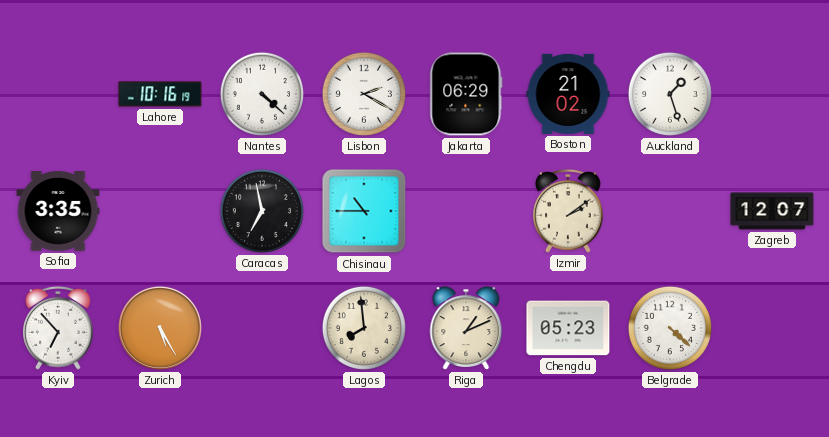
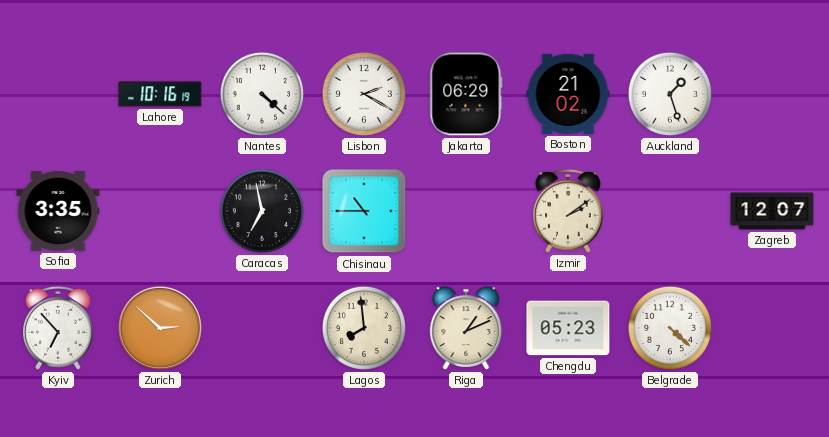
Zurich: 5:25 -> 2:52
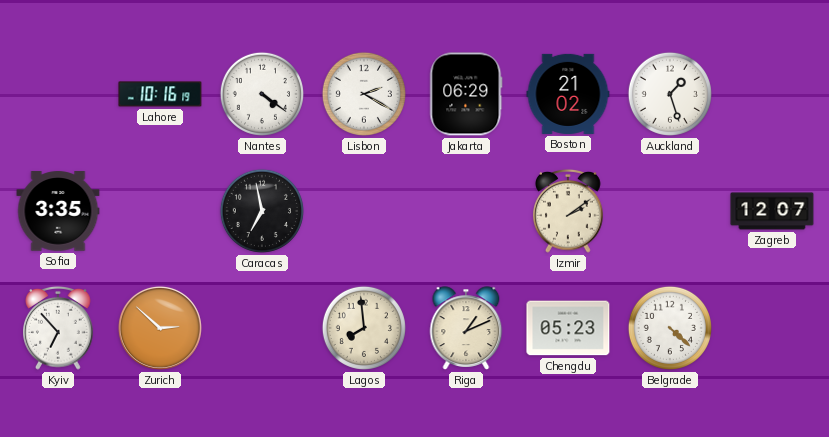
Nantes: 4:22 -> 4:21
Chisinau: 10:45 -> none
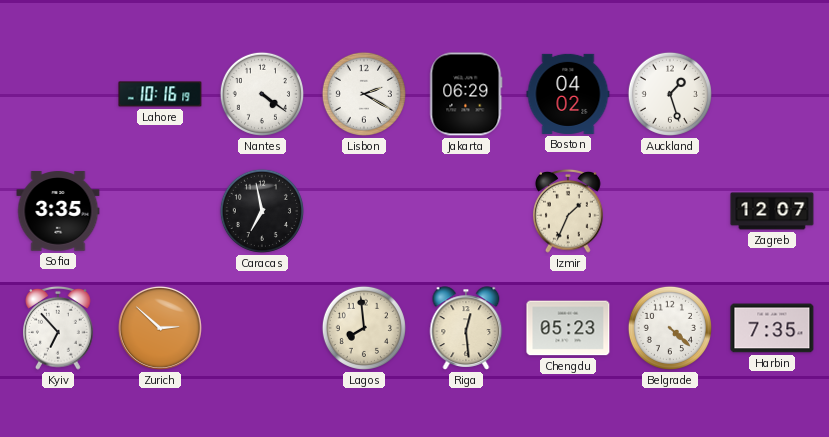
Boston: 21:02 -> 04:02
Izmir: 2:09 -> 1:34
Riga: 1:11 -> 12:29
Harbin: none -> 7:35
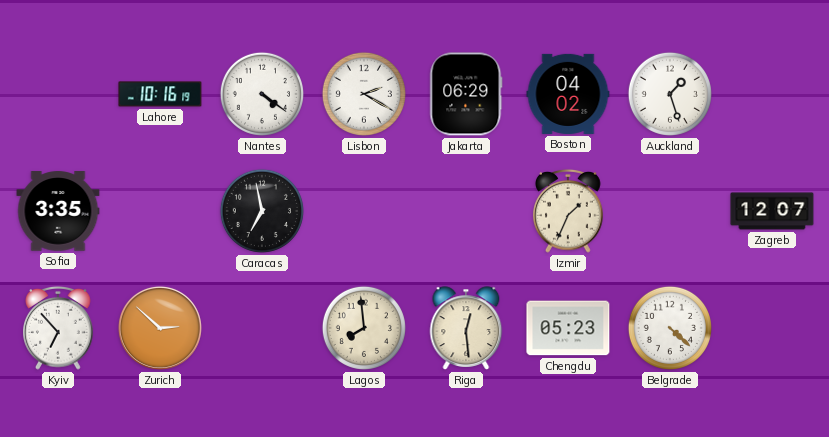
Harbin: 7:35 -> none
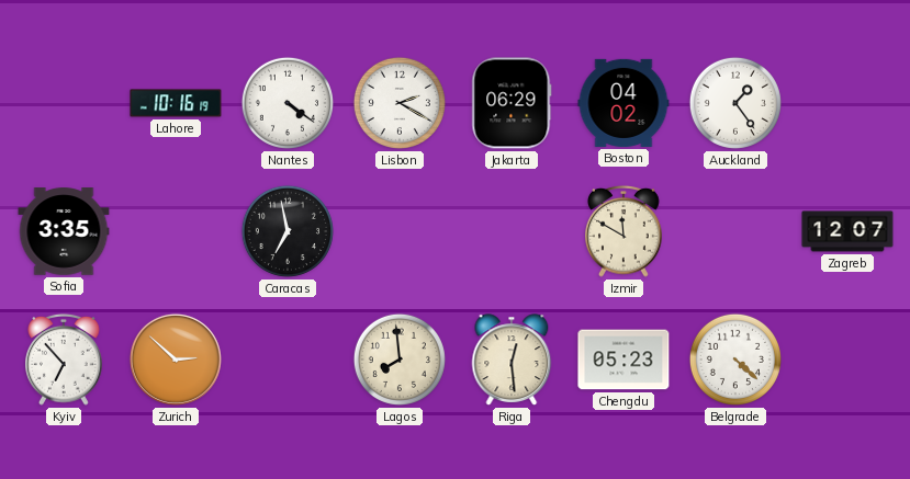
Auckland: 1:27 -> 1:24
Izmir: 1:34 -> 11:50
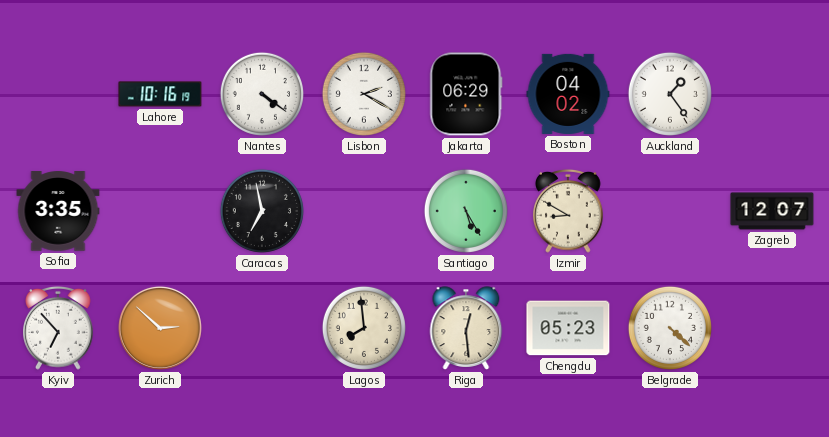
Santiago: none -> 5:25
Izmir: 11:50 -> 8:50
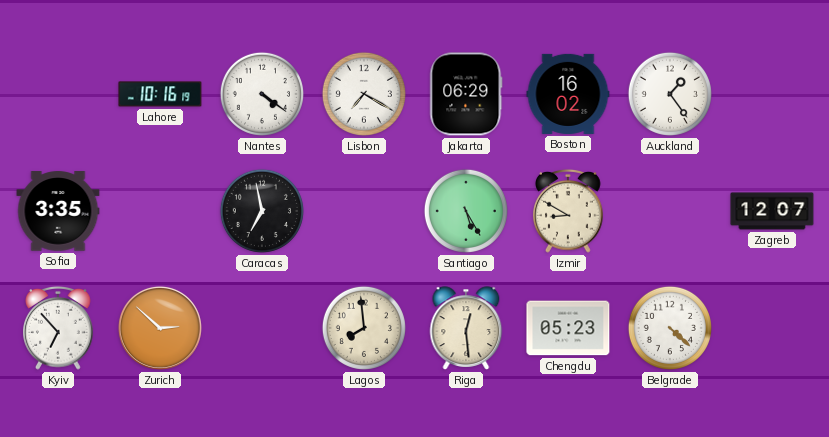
Lisbon: 2:20 -> 7:20
Boston: 04:02 -> 16:02
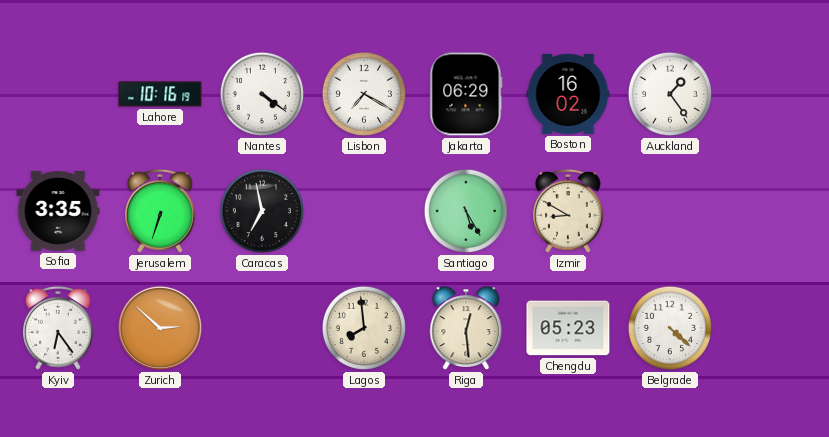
Jerusalem: none -> 6:33
Zagreb: 12:07 -> none
Kyiv: 6:53 -> 6:24
